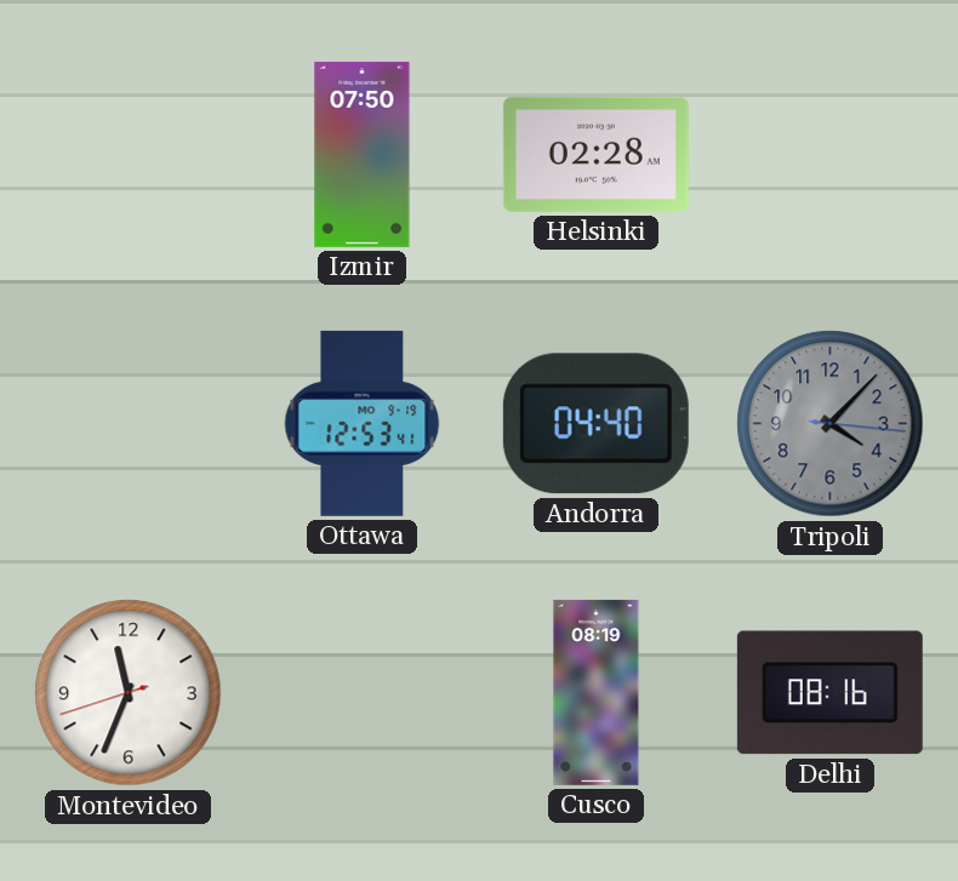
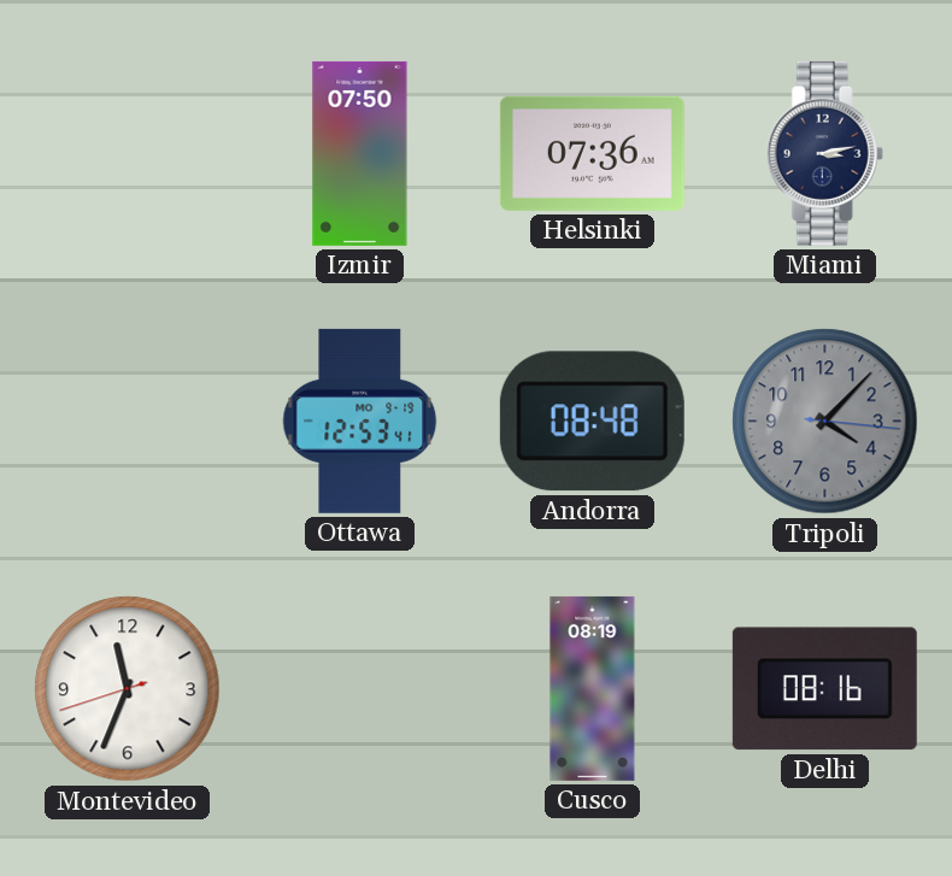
Helsinki: 02:28 -> 07:36
Miami: none -> 3:13
Andorra: 04:40 -> 08:48
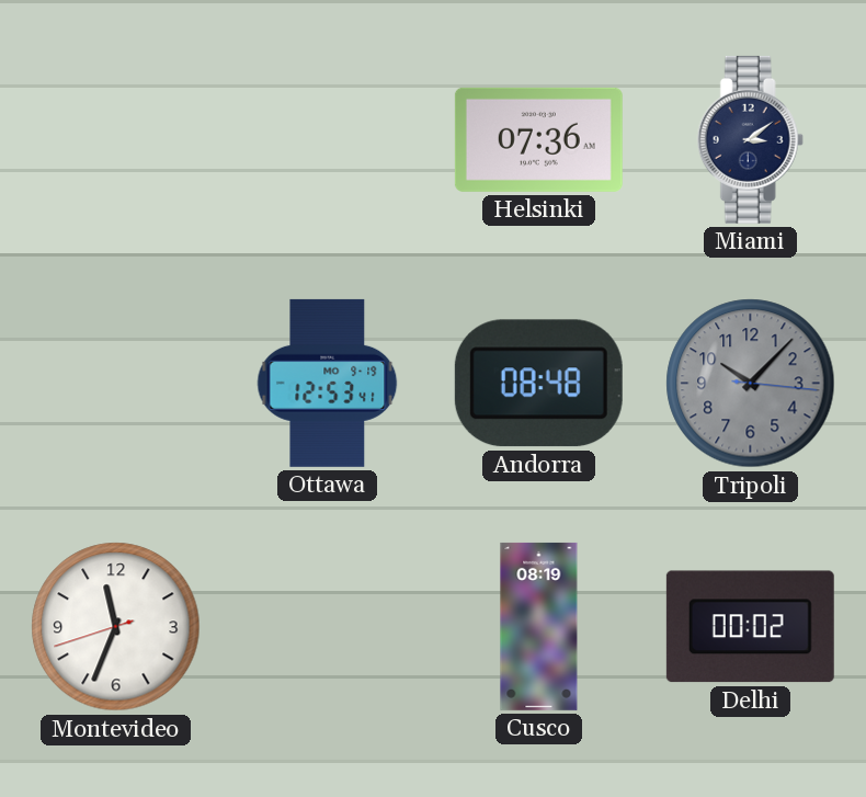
Izmir: 07:50 -> none
Miami: 3:13 -> 3:09
Tripoli: 4:07 -> 10:07
Delhi: 08:16 -> 00:02
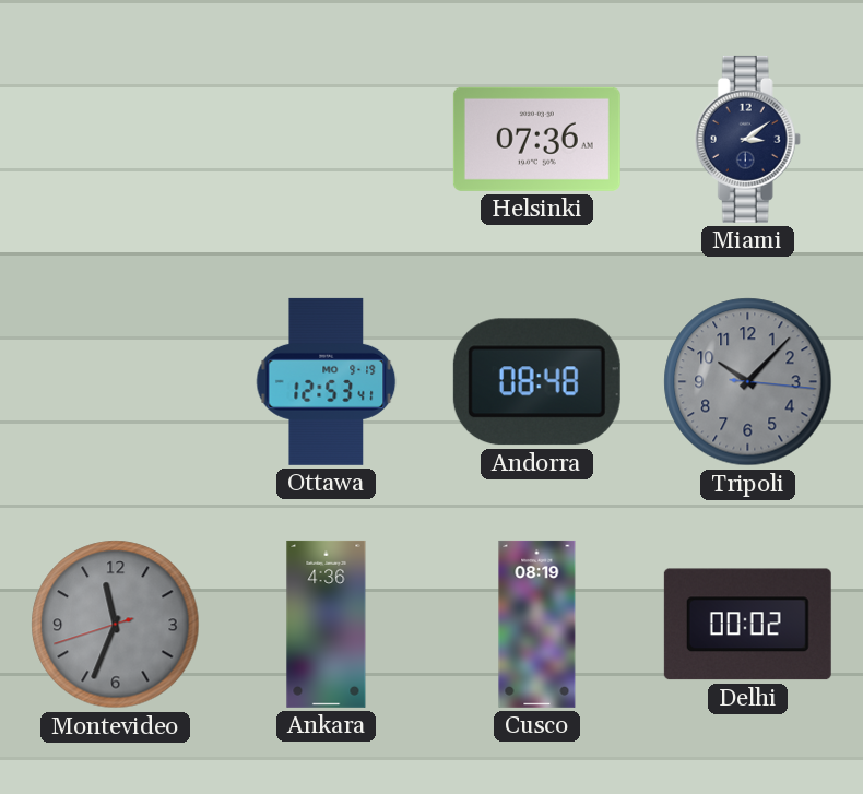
Montevideo dial: white -> grey
Ankara: none -> 4:36
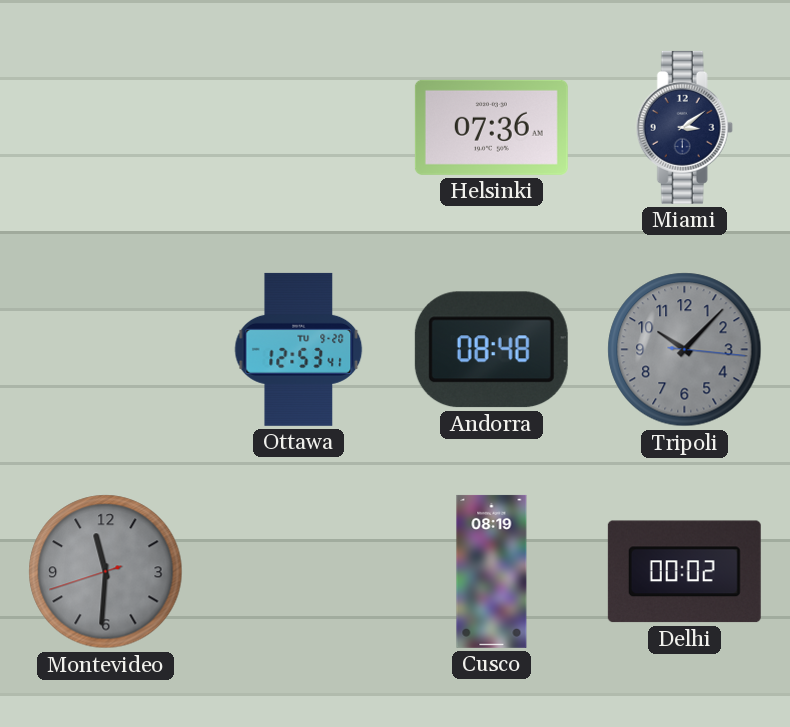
Ottawa date: MO 9-19 -> TU 9-20
Montevideo: 11:33 -> 11:30
Ankara: 4:36 -> none
